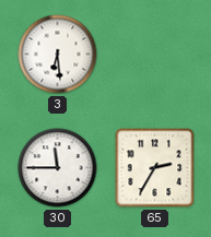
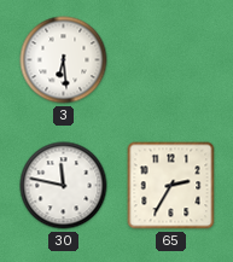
30: 11:45 -> 11:47
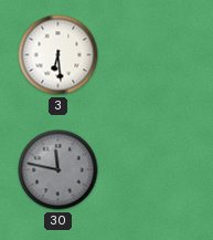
30 dial: white -> grey
65: 2:35 -> none
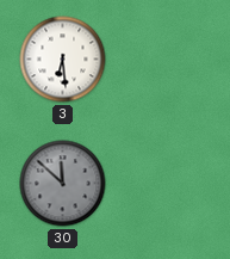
30: 11:47 -> 11:52
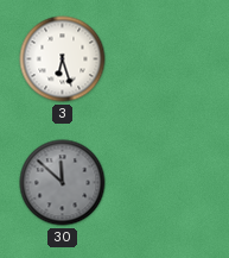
3: 6:29 -> 6:27
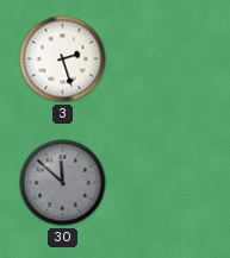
3: 6:27 -> 2:27
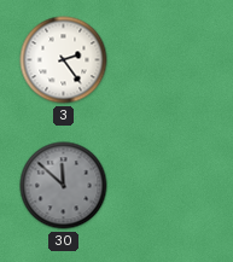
3: 2:27 -> 2:24
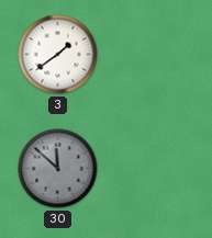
3: 2:24 -> 1:39
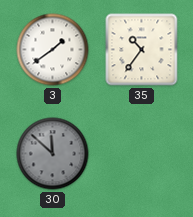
35: none -> 10:36
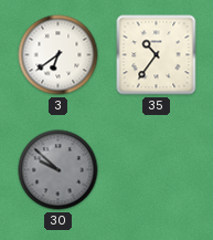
3: 1:39 -> 6:39
30: 11:52 -> 9:52
